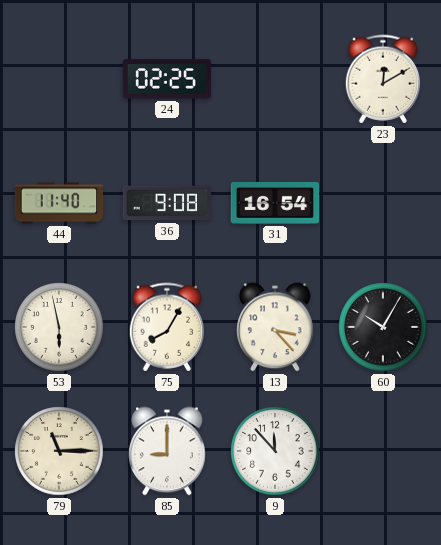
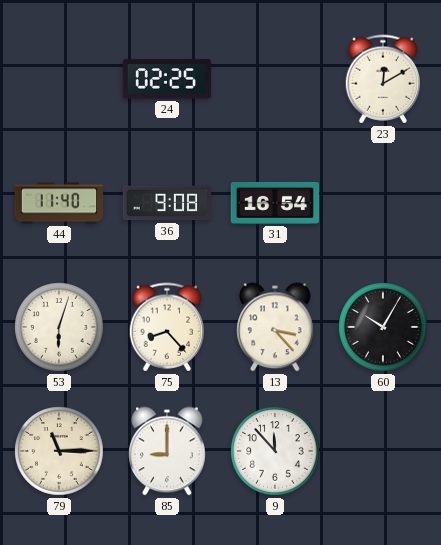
53: 5:58 -> 6:03
75: 8:05 -> 8:23
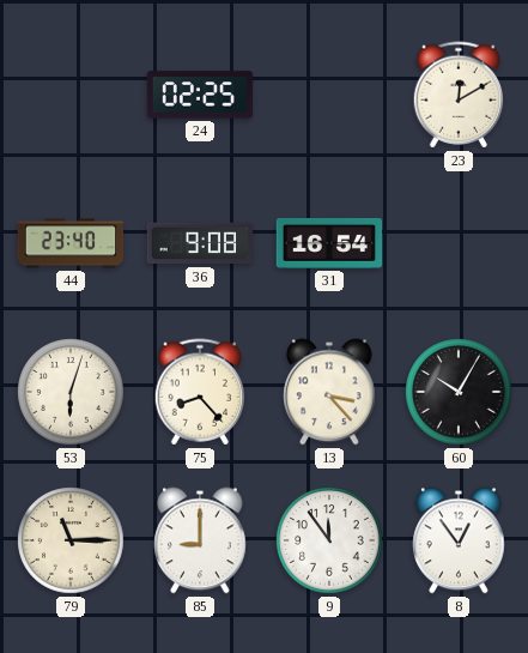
44: 11:40 -> 23:40
9: 11:53 -> 11:54
8: none -> 12:54
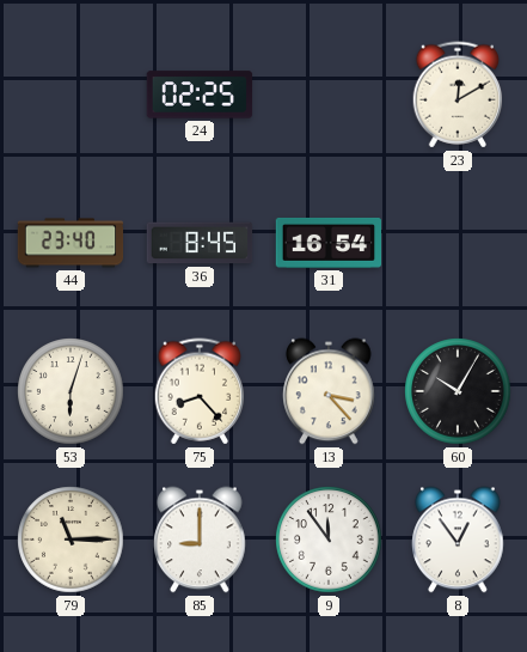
36: 9:08 -> 8:45
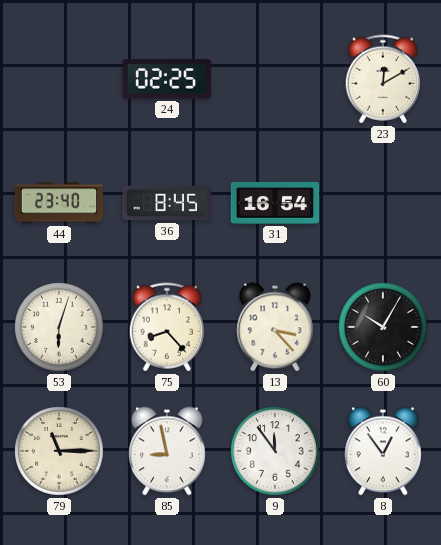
85: 9:00 -> 8:58
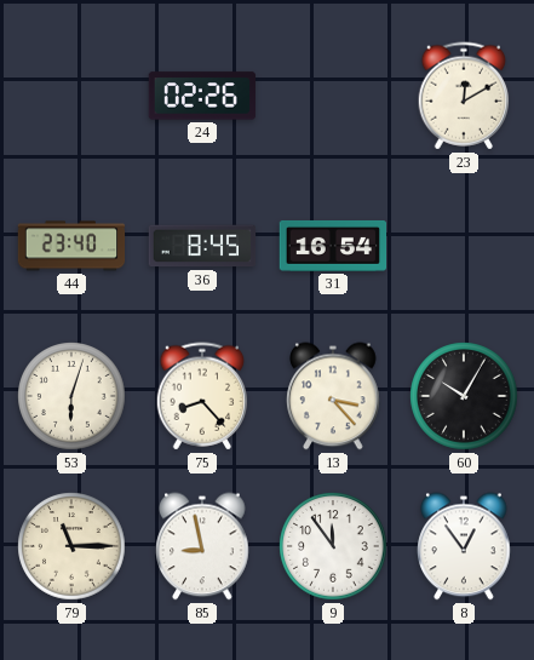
24: 02:25 -> 02:26
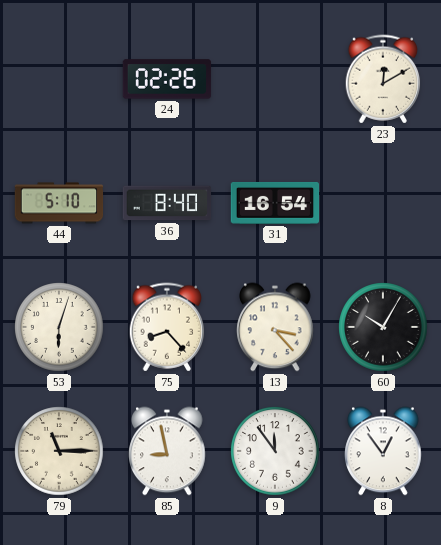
44: 23:40 -> 5:10
36: 8:45 -> 8:40
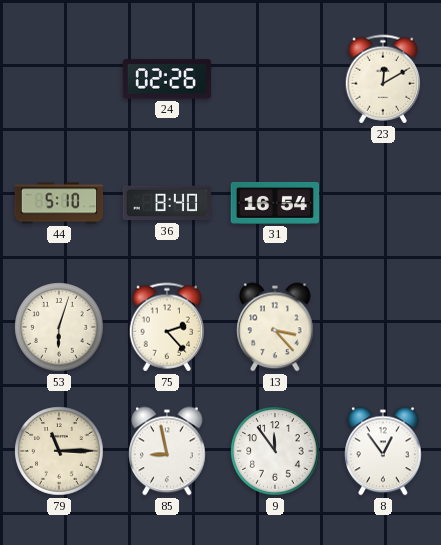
75: 8:23 -> 2:23
60: 10:05 -> none
